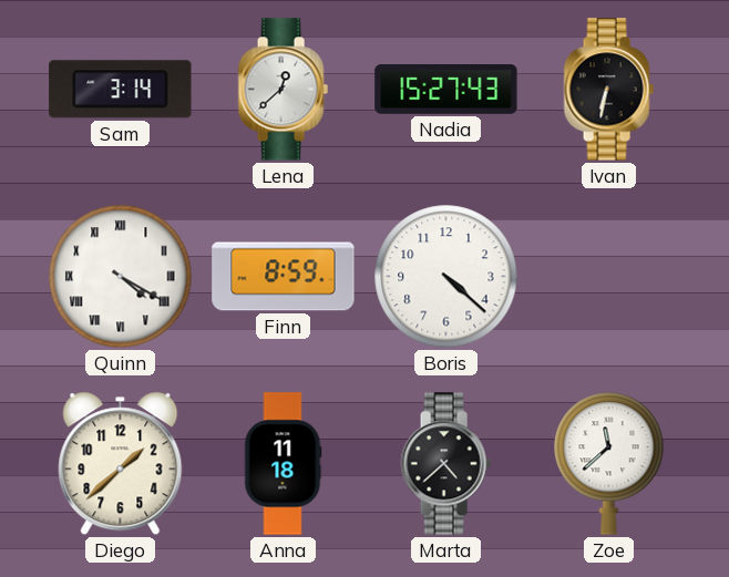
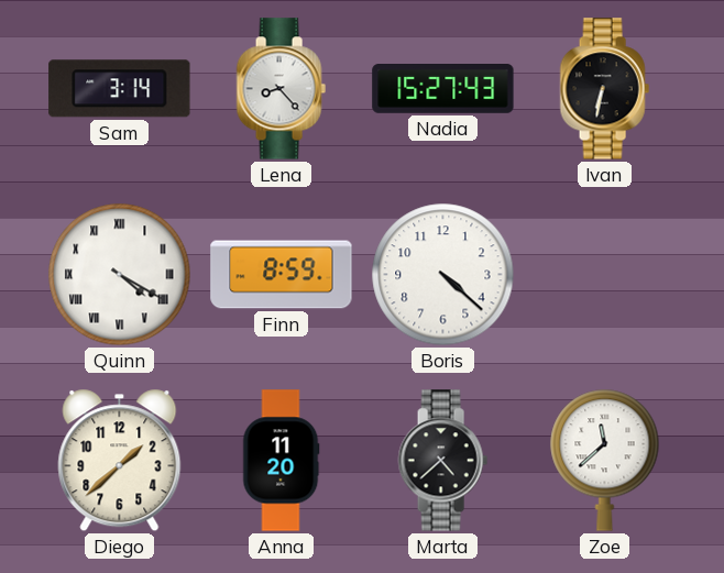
Lena: 12:38 -> 8:23
Anna: 11:18 -> 11:20
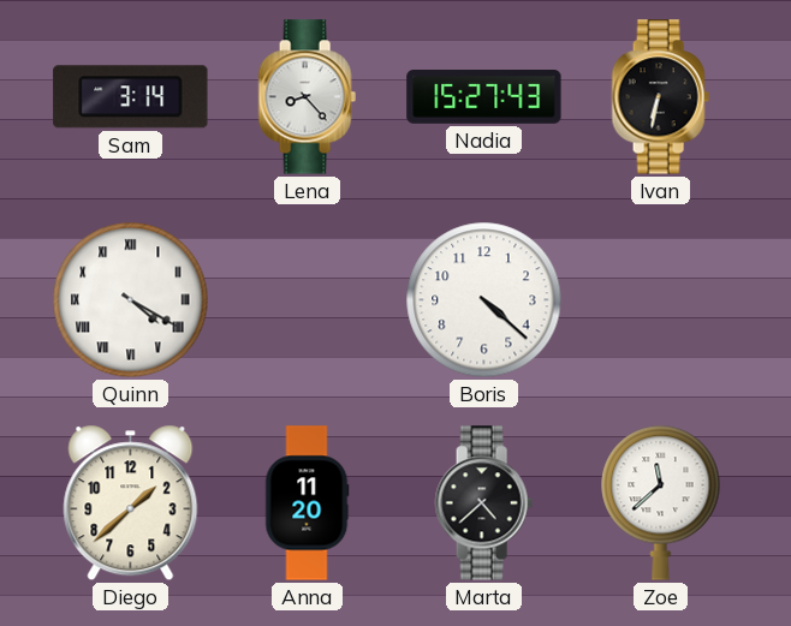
Finn: 8:59 -> none
